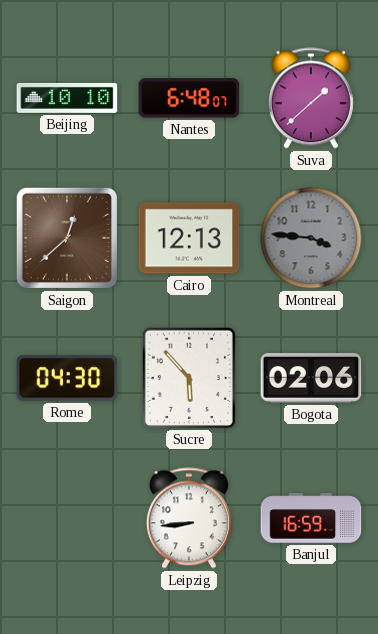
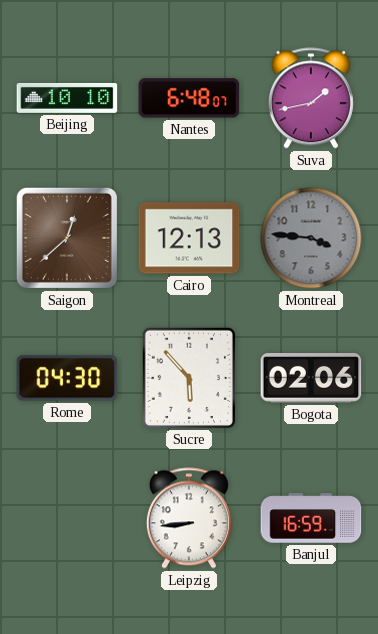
Suva: 1:38 -> 1:43
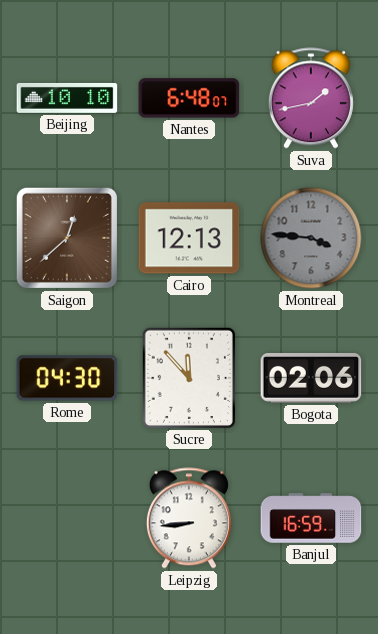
Sucre: 5:53 -> 11:53
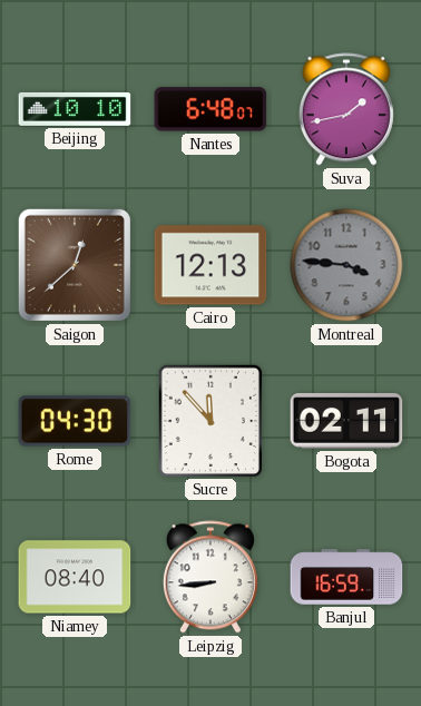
Bogota: 02:06 -> 02:11
Niamey: none -> 08:40
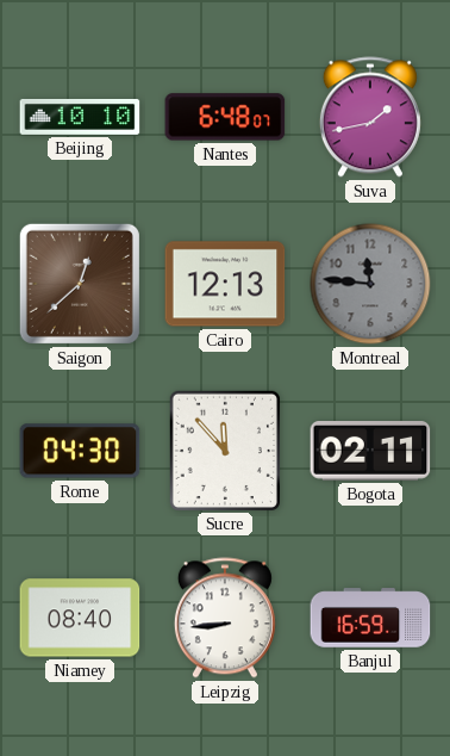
Montreal: 3:46 -> 11:46
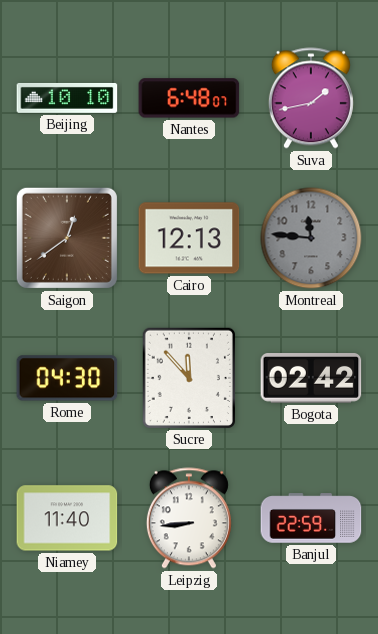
Saigon: 12:38 -> 12:39
Bogota: 02:11 -> 02:42
Niamey: 08:40 -> 11:40
Banjul: 16:59 -> 22:59
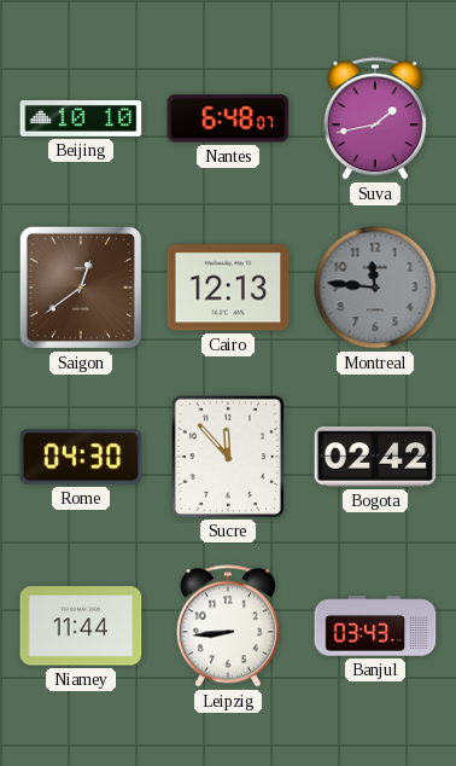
Niamey: 11:40 -> 11:44
Banjul: 22:59 -> 03:43
